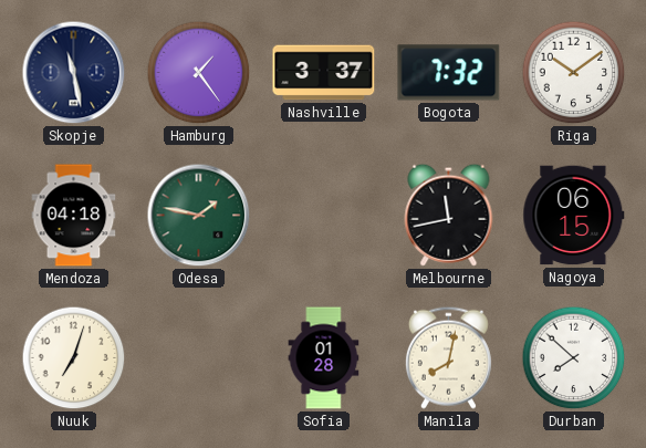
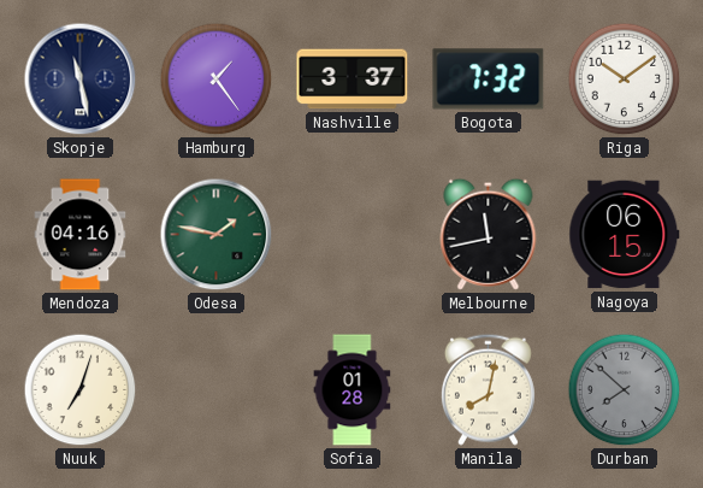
Mendoza: 04:18 -> 04:16
Durban dial: white -> grey
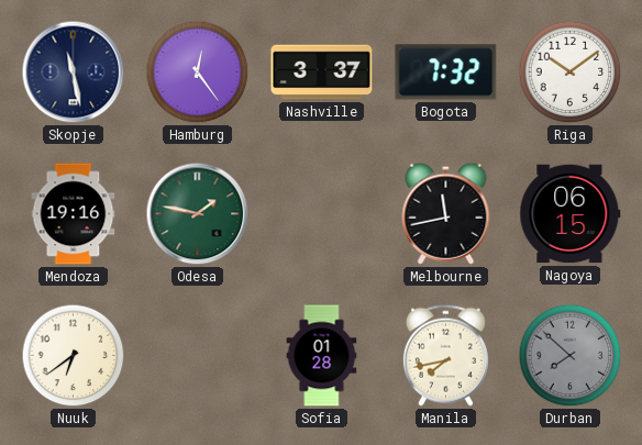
Hamburg: 1:24 -> 12:24
Mendoza: 04:16 -> 19:16
Nuuk: 7:03 -> 6:39
Manila: 8:02 -> 7:43
